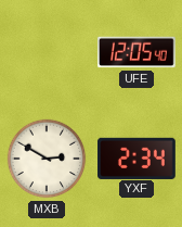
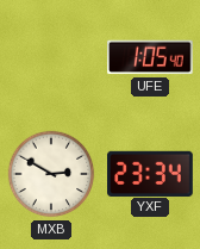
UFE: 12:05 -> 1:05
YXF: 2:34 -> 23:34
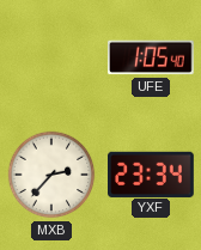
MXB: 2:50 -> 2:37
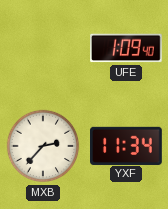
UFE: 1:05 -> 1:09
YXF: 23:34 -> 11:34
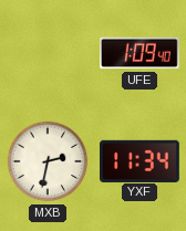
MXB: 2:37 -> 2:32
